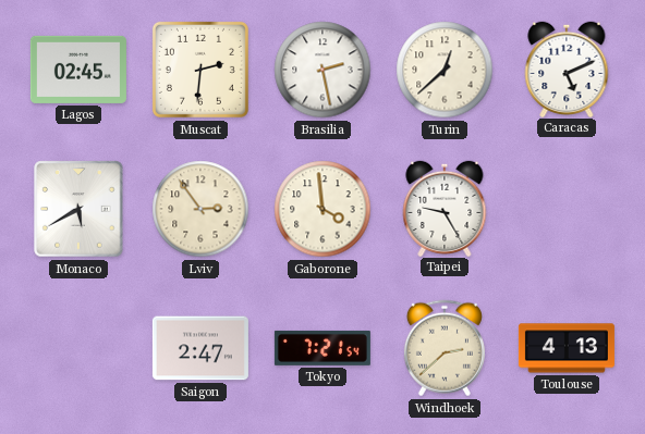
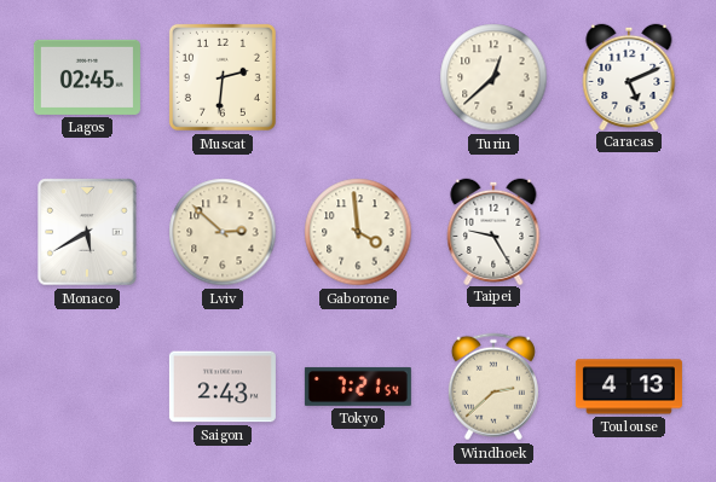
Brasilia: 2:28 -> none
Lviv: 2:54 -> 2:52
Saigon: 2:47 -> 2:43
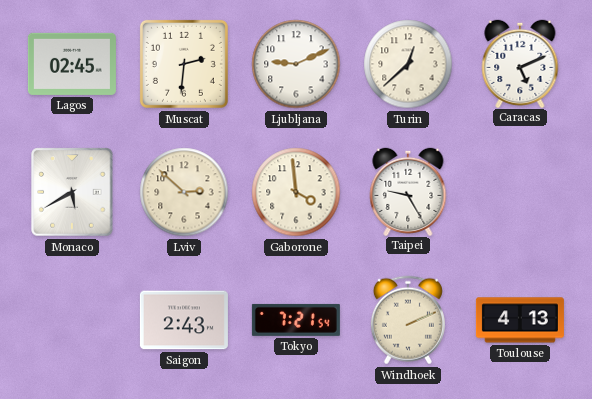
Ljubljana: none -> 9:11
Windhoek: 2:38 -> 2:11
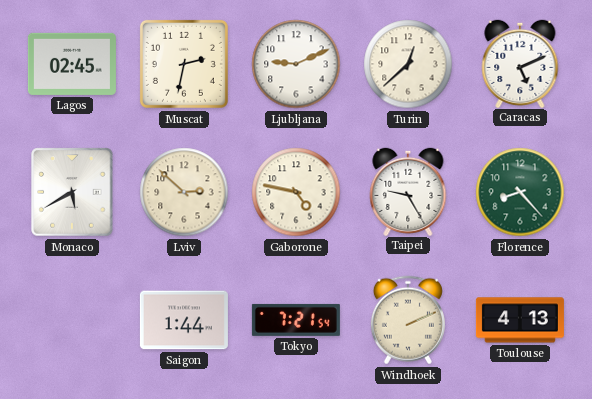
Muscat: 2:31 -> 2:32
Gaborone: 3:59 -> 4:47
Florence: none -> 8:23
Saigon: 2:43 -> 1:44
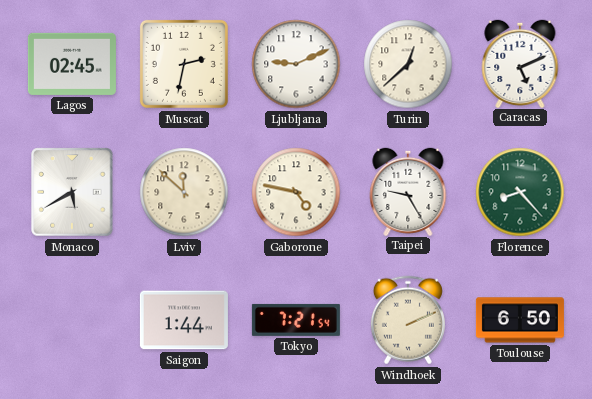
Lviv: 2:52 -> 11:52
Toulouse: 4:13 -> 6:50
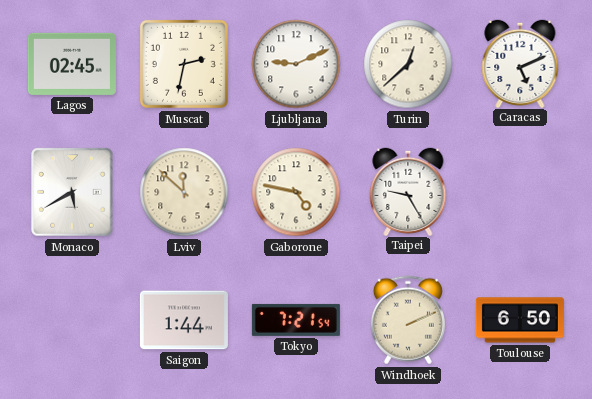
Florence: 8:23 -> none
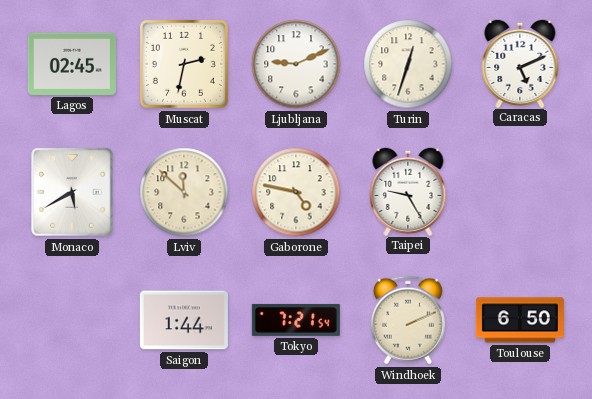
Turin: 12:38 -> 12:33
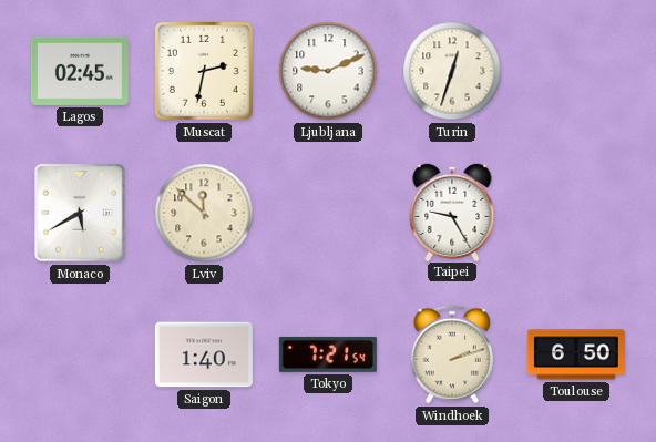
Caracas: 5:11 -> none
Gaborone: 4:47 -> none
Saigon: 1:44 -> 1:40
Windhoek: 2:11 -> 2:12
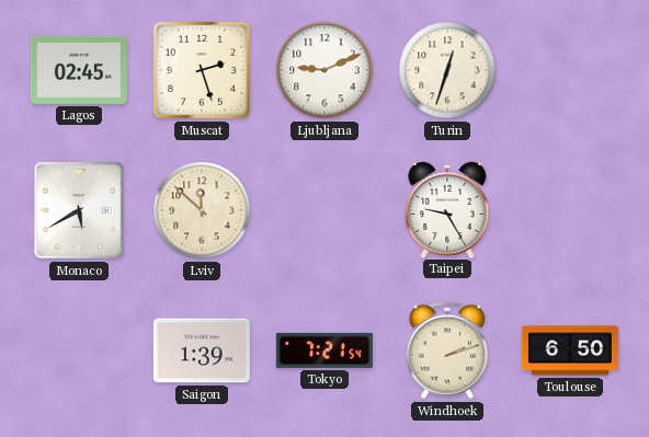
Muscat: 2:32 -> 2:27
Saigon: 1:40 -> 1:39
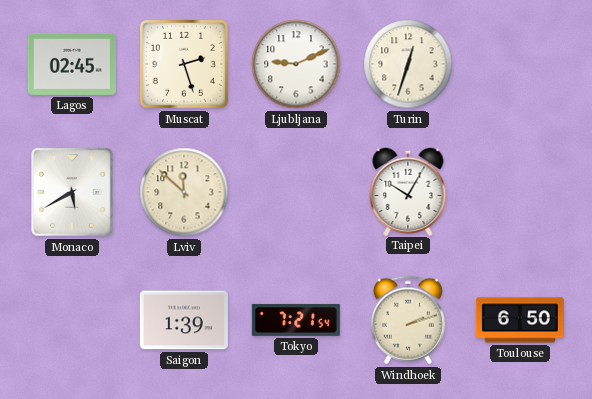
Taipei: 9:25 -> 10:05
